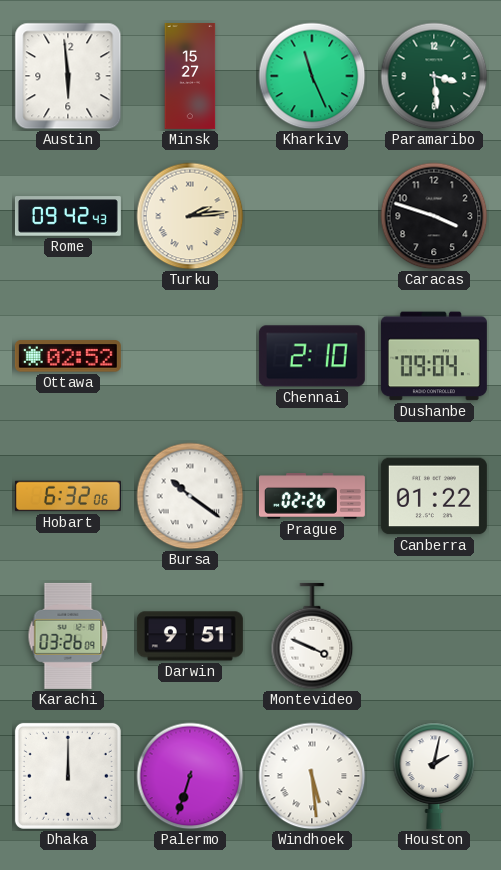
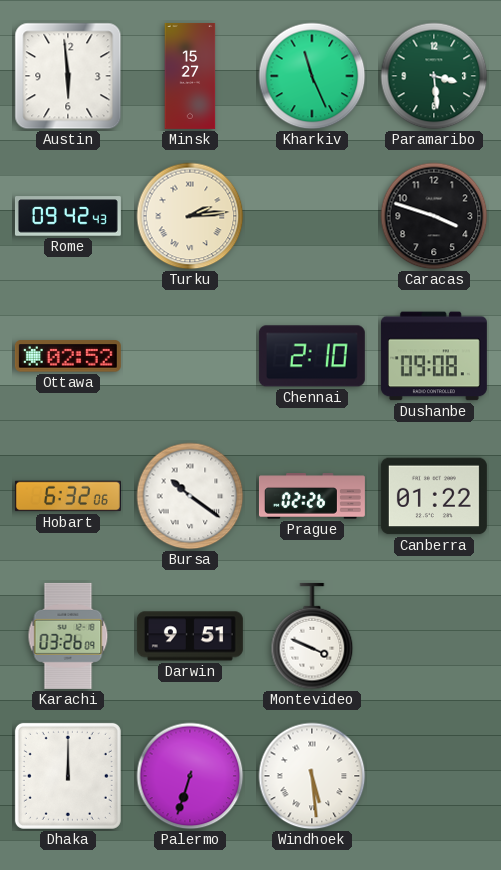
Dushanbe: 09:04 -> 09:08
Houston: 2:02 -> none
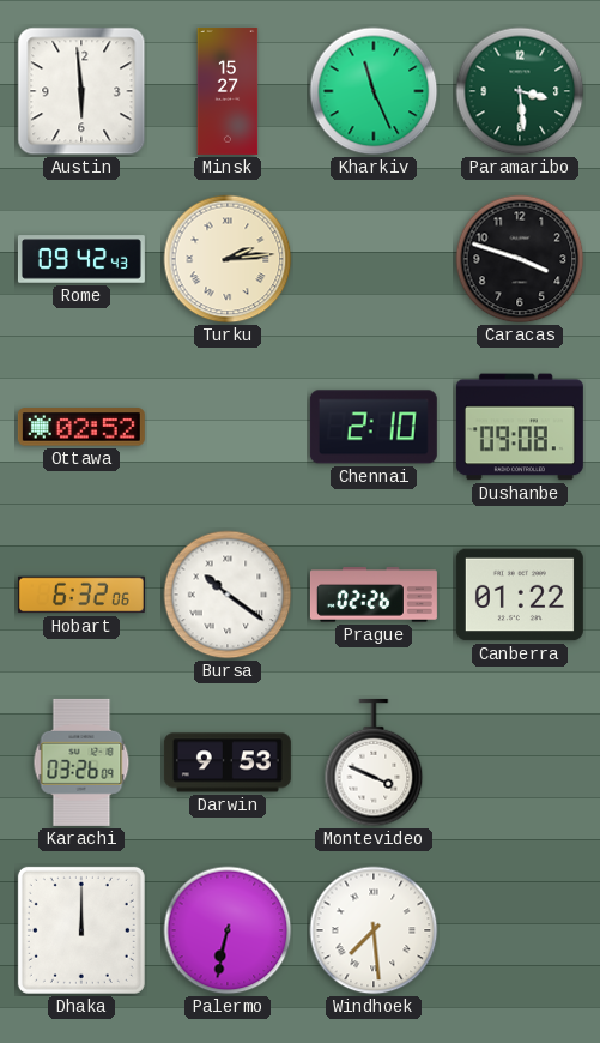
Darwin: 9:51 -> 9:53
Palermo: 6:33 -> 6:32
Windhoek: 5:29 -> 7:29
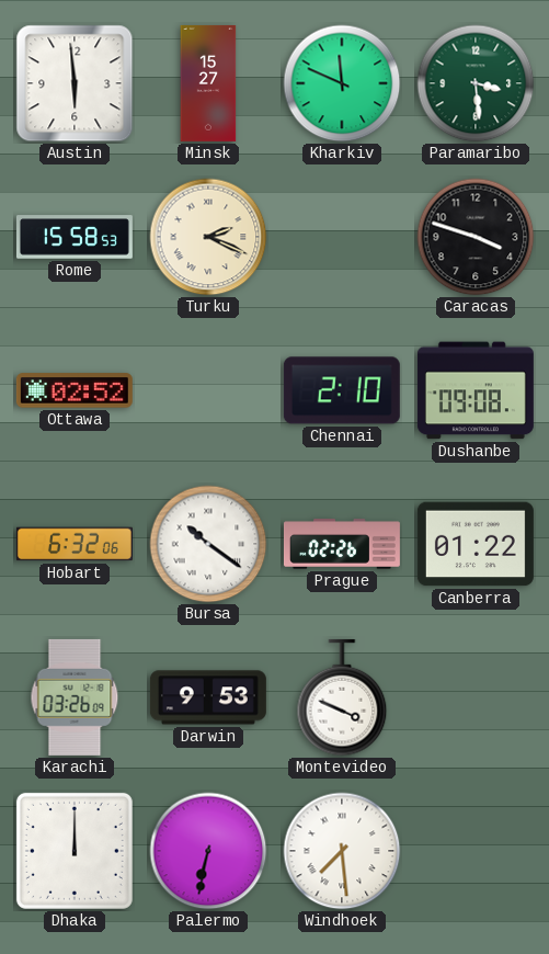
Kharkiv: 11:26 -> 11:49
Rome: 09:42 -> 15:58
Turku: 2:14 -> 2:19
